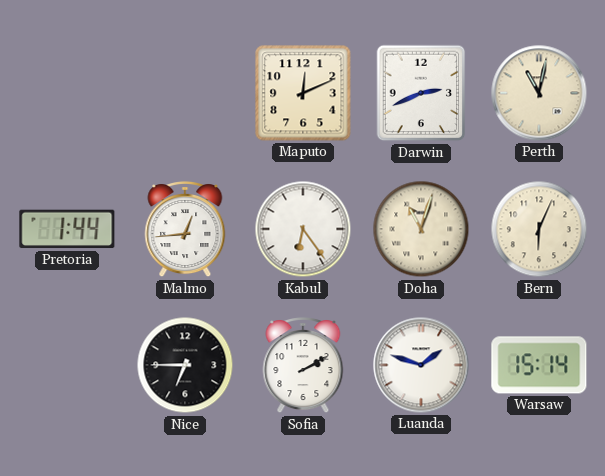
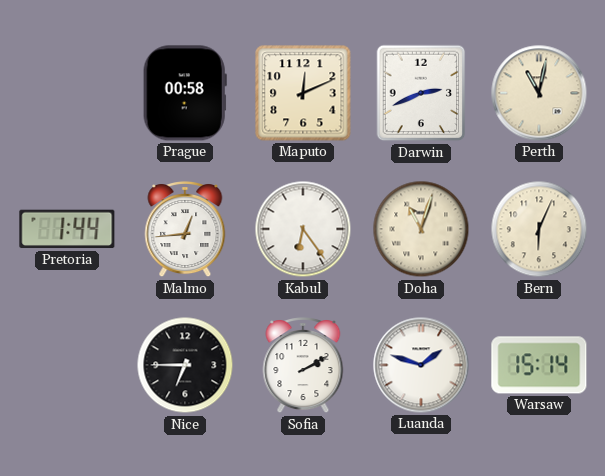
Prague: none -> 00:58
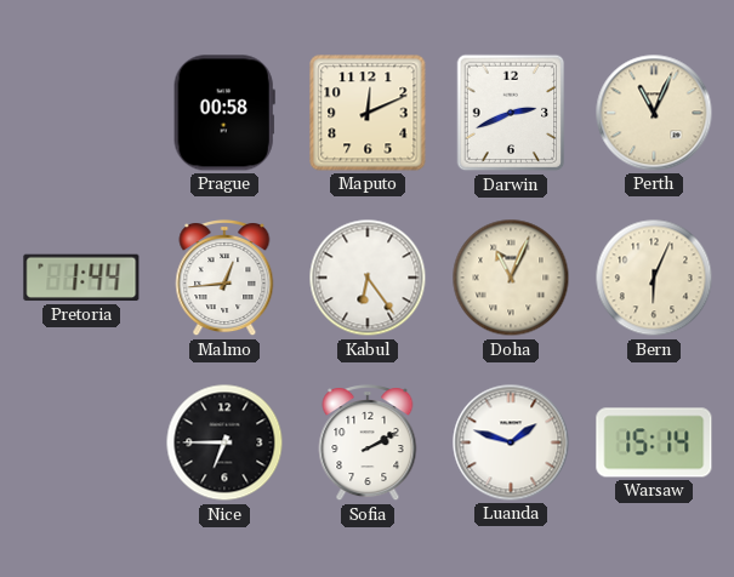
Perth: 11:02 -> 11:04
Doha: 11:03 -> 11:04
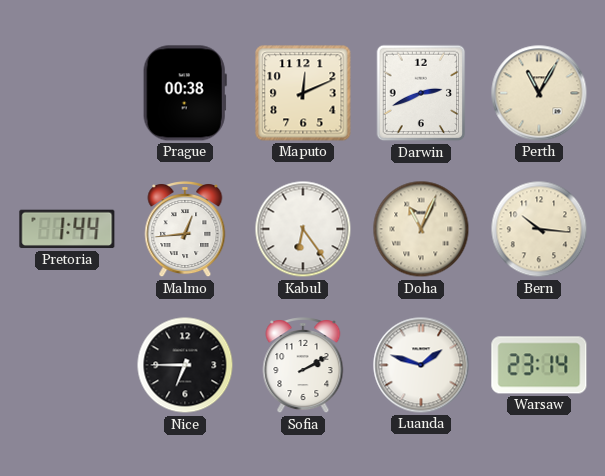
Prague: 00:58 -> 00:38
Perth: 11:04 -> 11:05
Bern: 6:04 -> 10:16
Warsaw: 15:14 -> 23:14
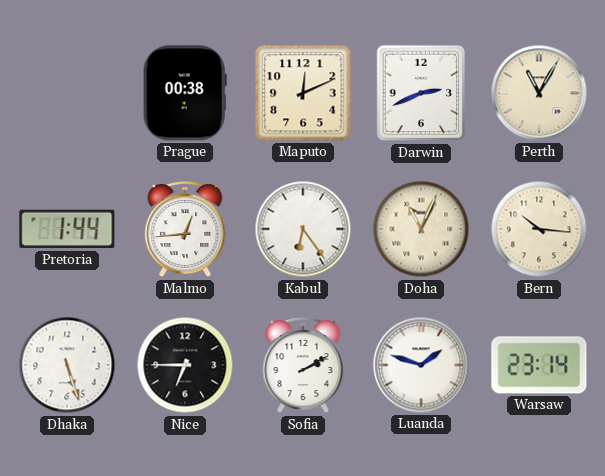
Dhaka: none -> 5:27
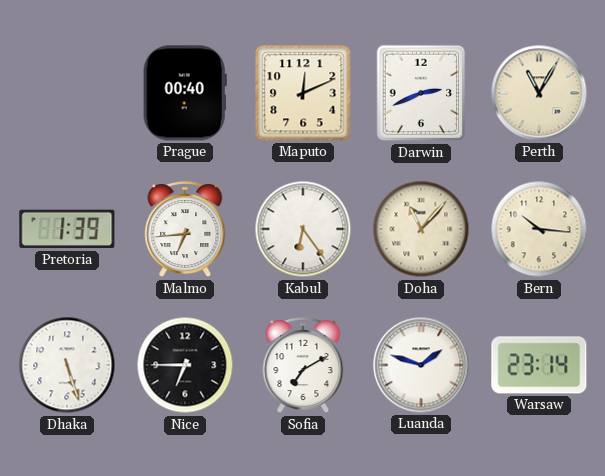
Prague: 00:38 -> 00:40
Pretoria: 1:44 -> 1:39
Malmo: 12:44 -> 6:44
Doha: 11:04 -> 11:07
Sofia: 2:10 -> 7:10
